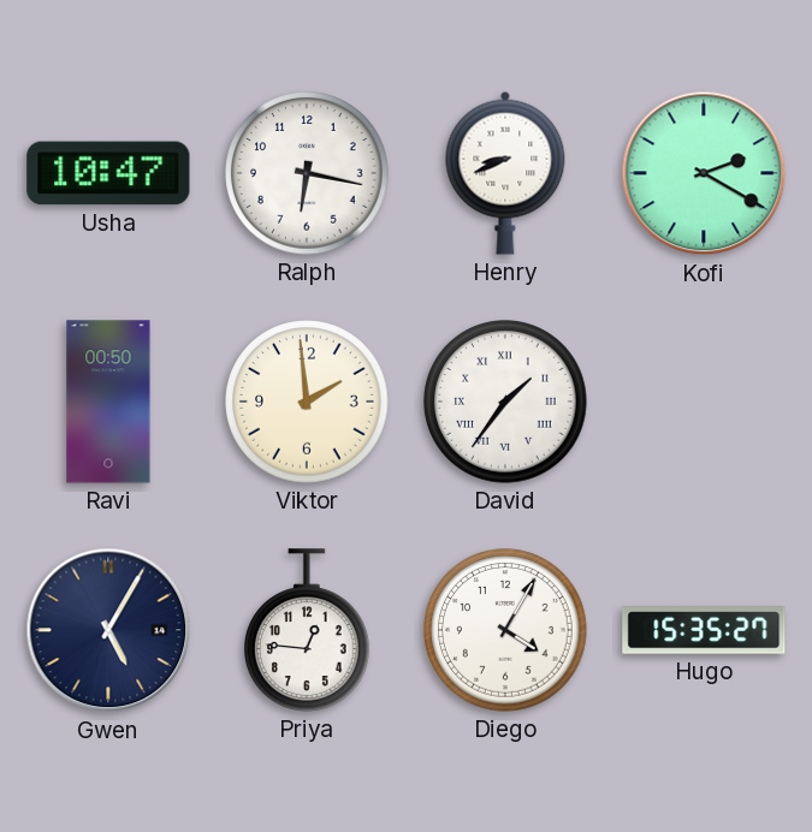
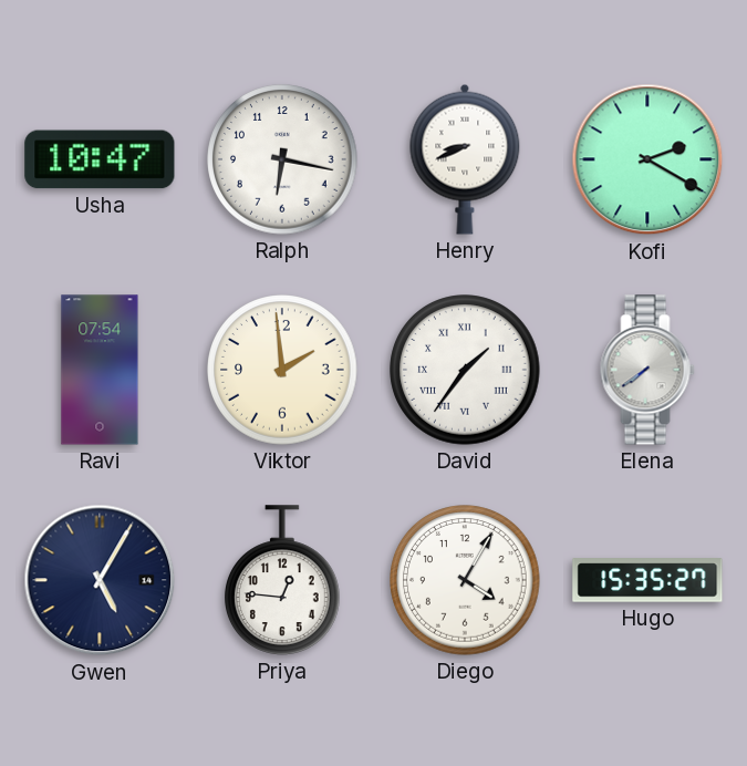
Ravi: 00:50 -> 07:54
Elena: none -> 7:39
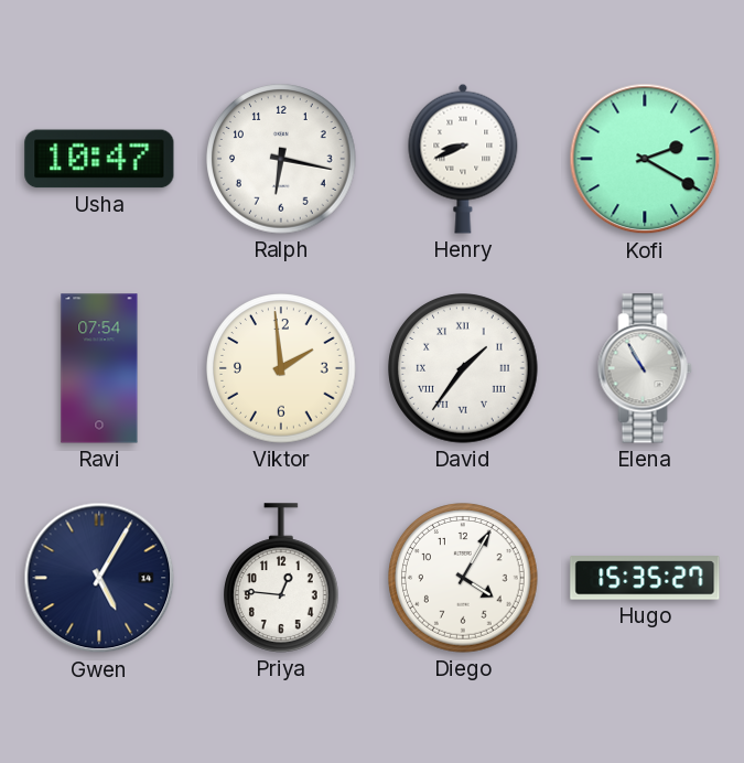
Elena: 7:39 -> 10:55
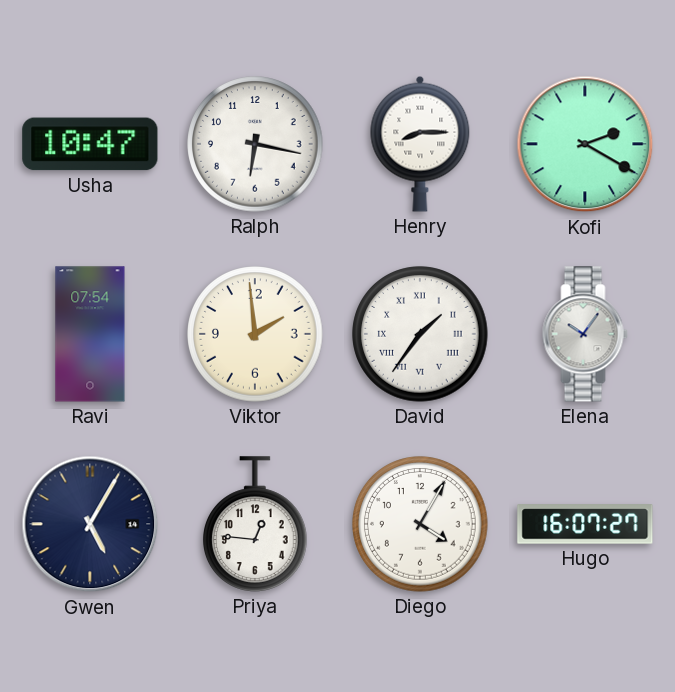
Henry: 8:41 -> 8:15
Elena: 10:55 -> 10:06
Hugo: 15:35 -> 16:07
